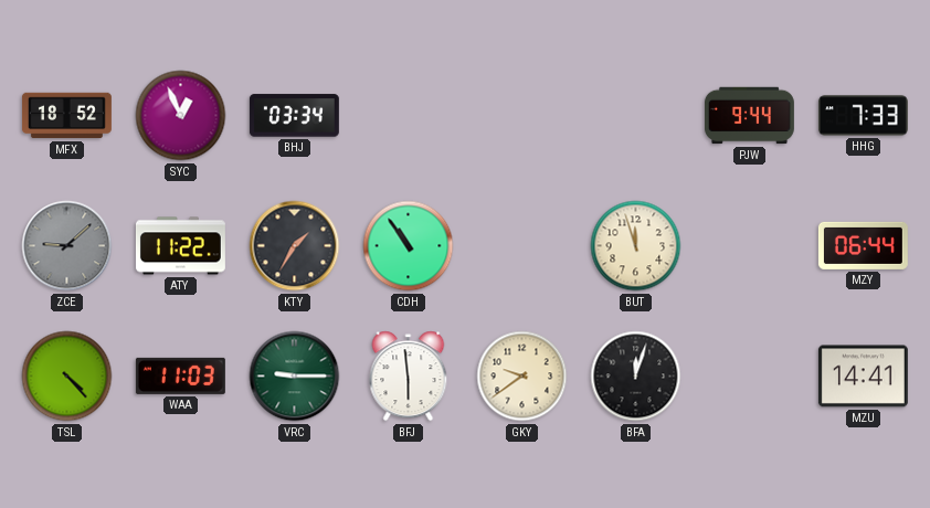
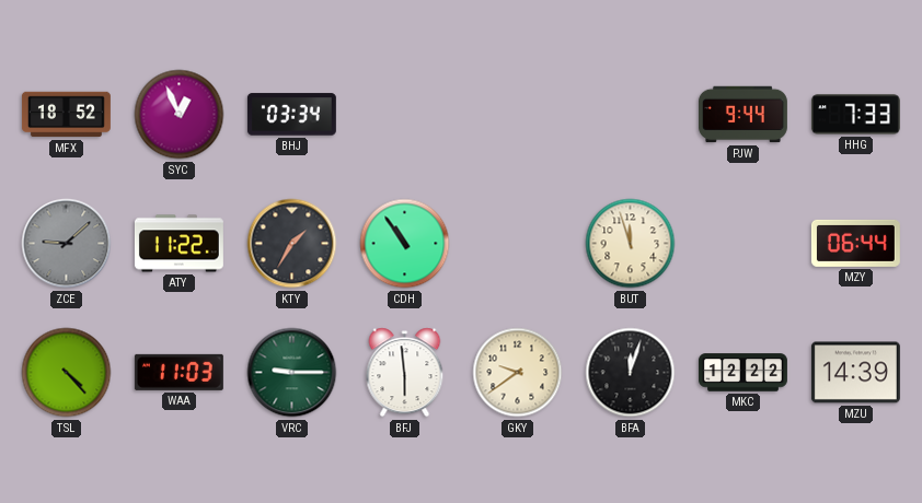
MKC: none -> 12:22
MZU: 14:41 -> 14:39
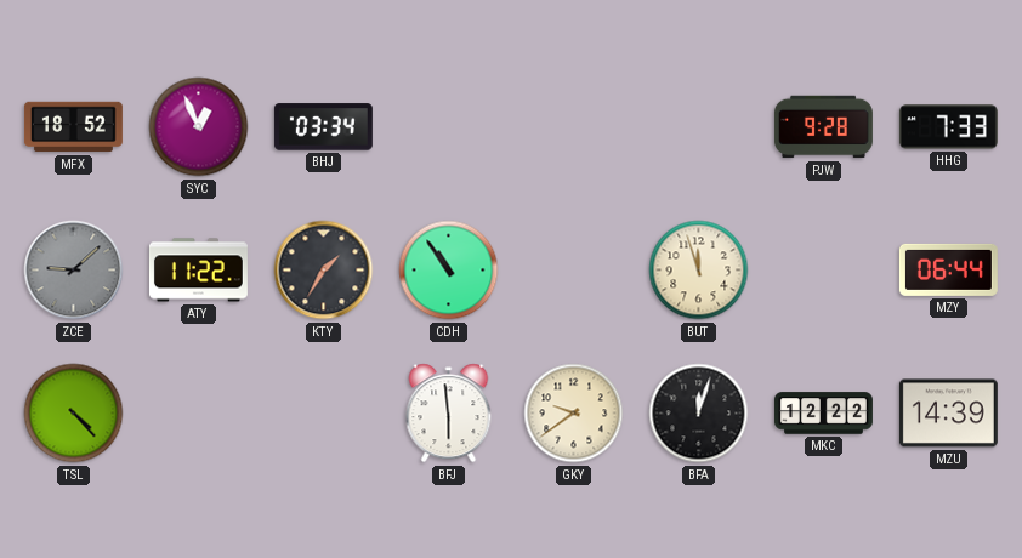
PJW: 9:44 -> 9:28
WAA: 11:03 -> none
VRC: 9:15 -> none
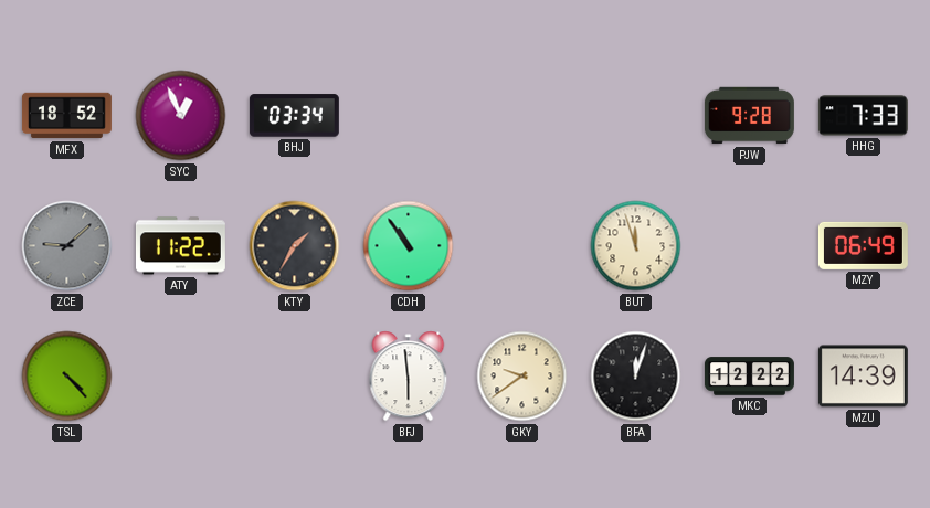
MZY: 06:44 -> 06:49
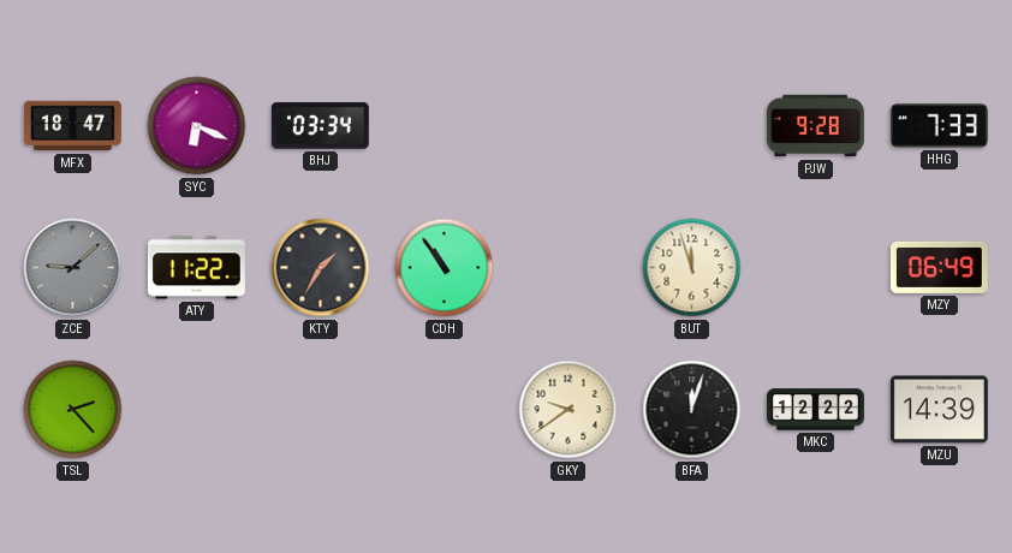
MFX: 18:52 -> 18:47
SYC: 12:56 -> 6:19
TSL: 4:23 -> 2:23
BFJ: 5:59 -> none
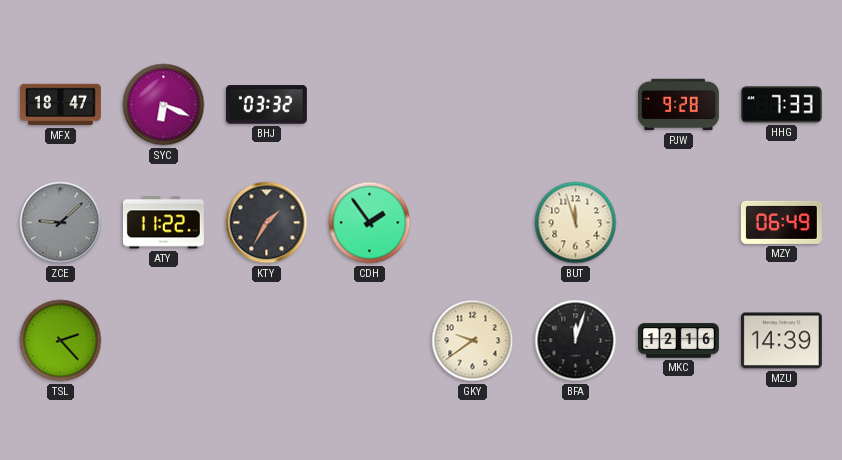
BHJ: 03:34 -> 03:32
CDH: 10:54 -> 1:54
MKC: 12:22 -> 12:16
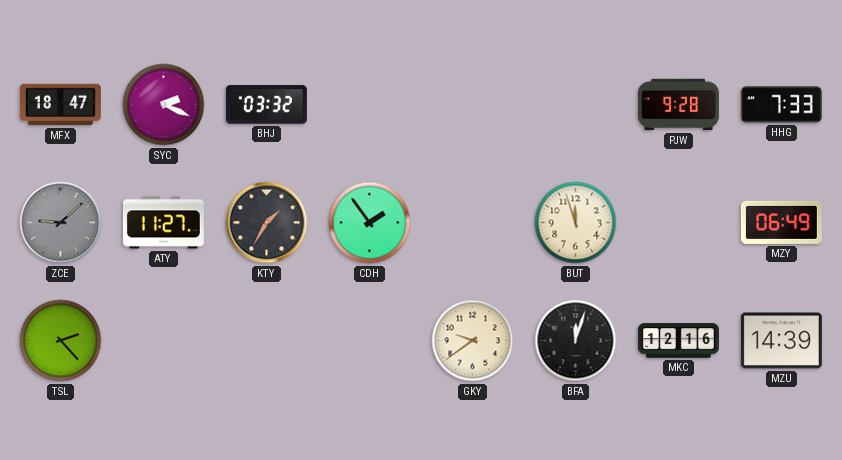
SYC: 6:19 -> 2:19
ATY: 11:22 -> 11:27
